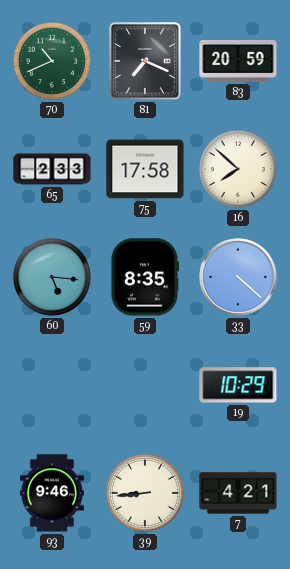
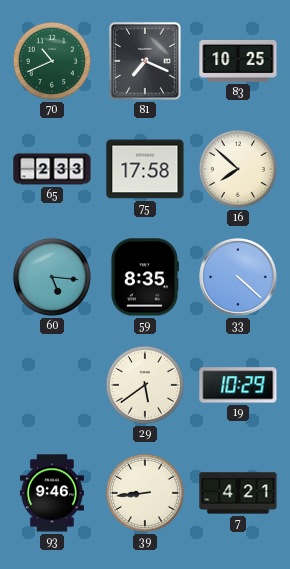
83: 20:59 -> 10:25
29: none -> 5:39
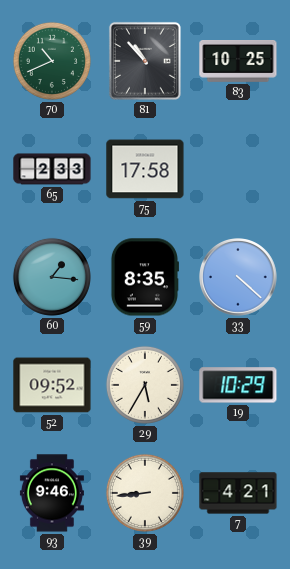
81: 7:19 -> 10:53
16: 7:52 -> none
60: 5:16 -> 1:16
52: none -> 09:52
29: 5:39 -> 5:35
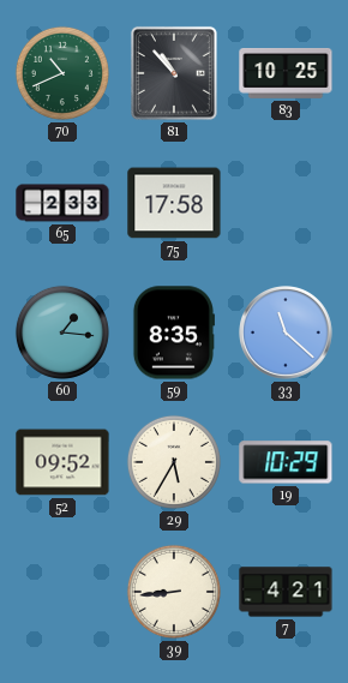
33: 4:22 -> 11:22
93: 9:46 -> none
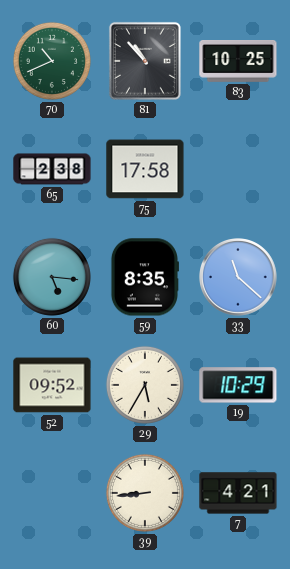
65: 2:33 -> 2:38
60: 1:16 -> 5:16
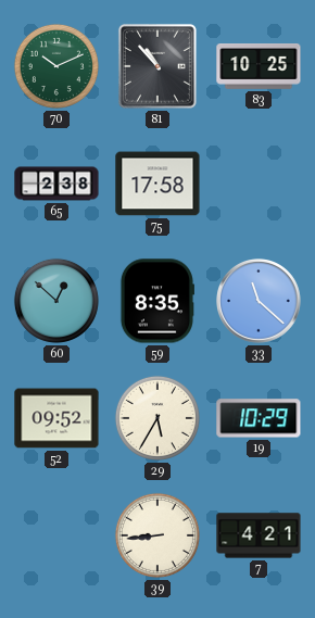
70: 10:41 -> 10:11
60: 5:16 -> 12:52
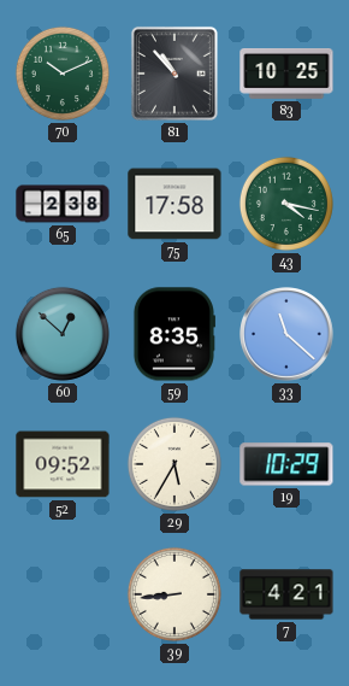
43: none -> 4:17
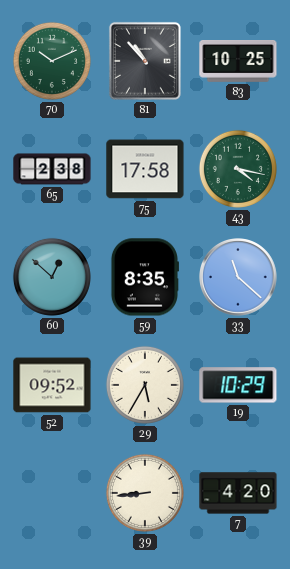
7: 4:21 -> 4:20
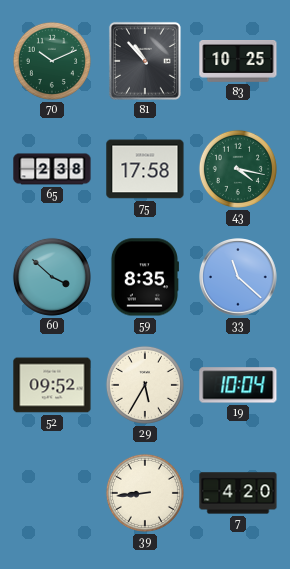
60: 12:52 -> 3:52
19: 10:29 -> 10:04
